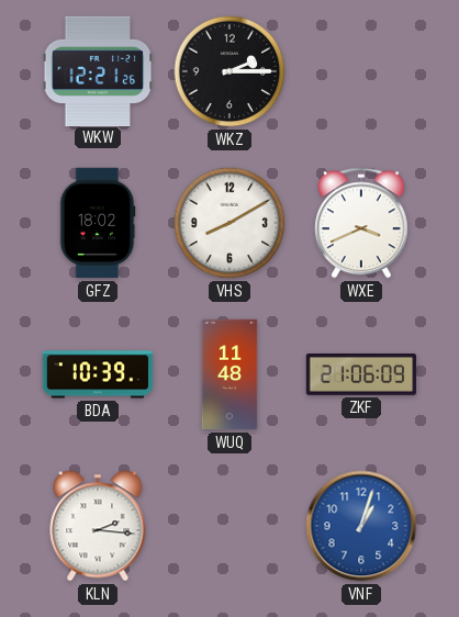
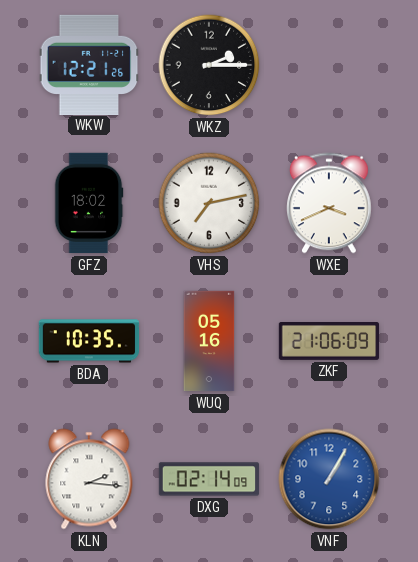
VHS: 8:10 -> 7:13
BDA: 10:39 -> 10:35
WUQ: 11:48 -> 05:16
DXG: none -> 02:14
VNF: 1:03 -> 1:05
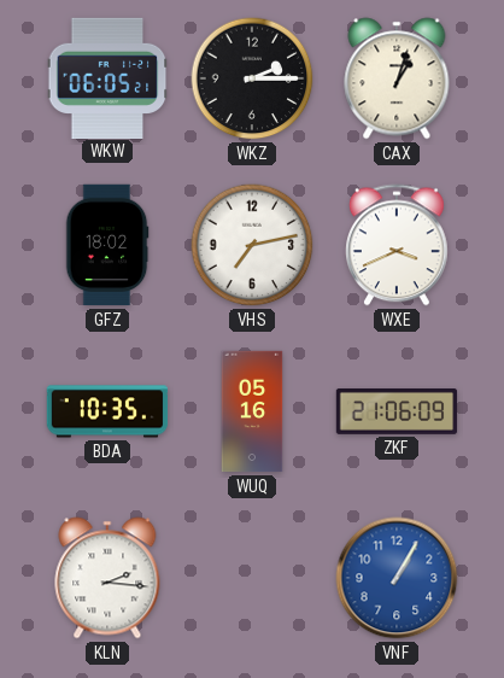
WKW: 12:21 -> 06:05
CAX: none -> 1:03
DXG: 02:14 -> none
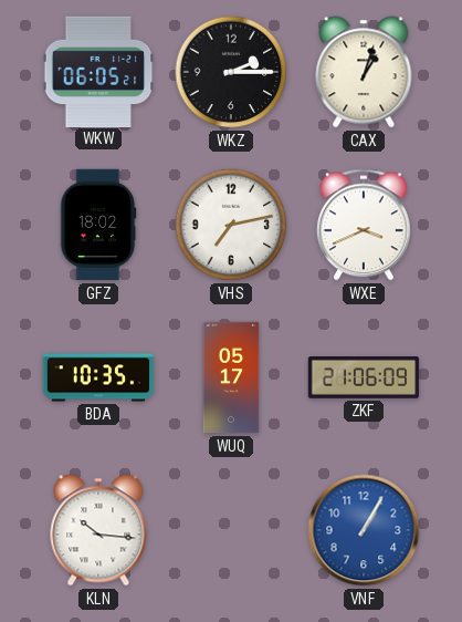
WUQ: 05:16 -> 05:17
KLN: 2:16 -> 10:16
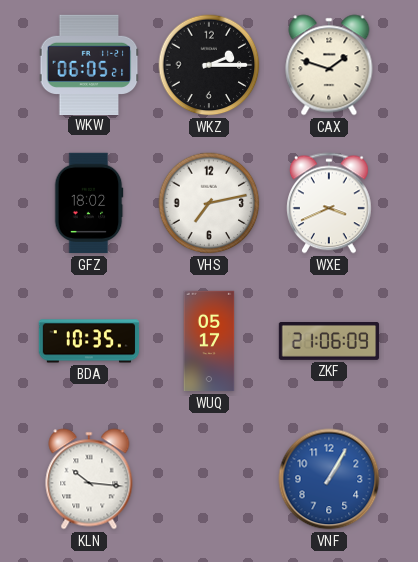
CAX: 1:03 -> 1:48
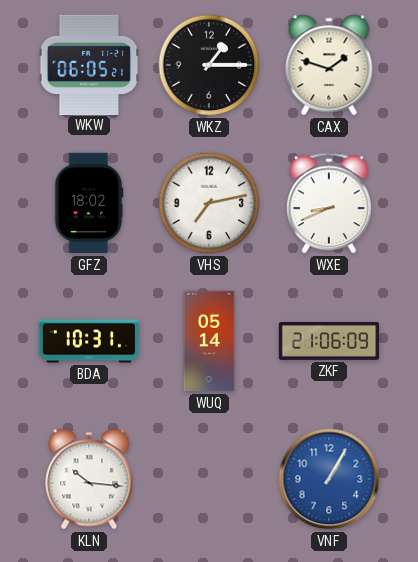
WKZ: 2:15 -> 1:15
WXE: 3:41 -> 8:41
BDA: 10:35 -> 10:31
WUQ: 05:17 -> 05:14
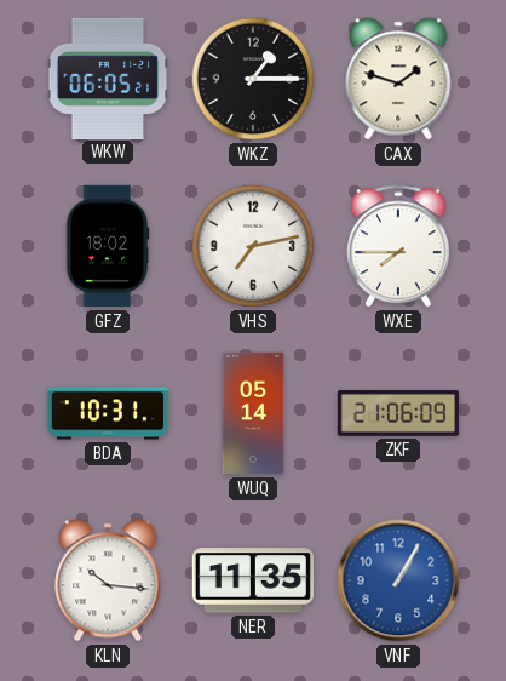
WXE: 8:41 -> 7:45
NER: none -> 11:35
